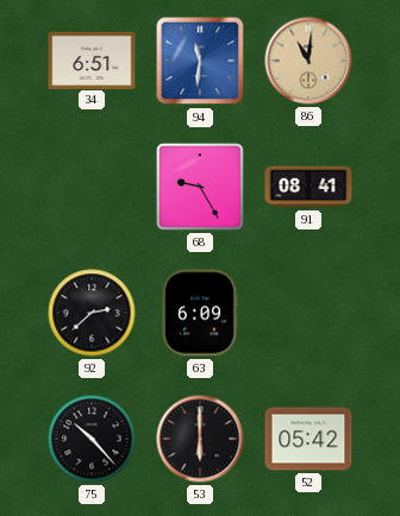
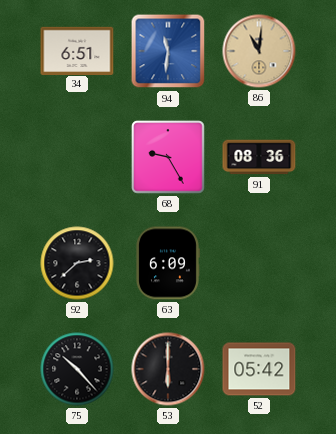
91: 08:41 -> 08:36
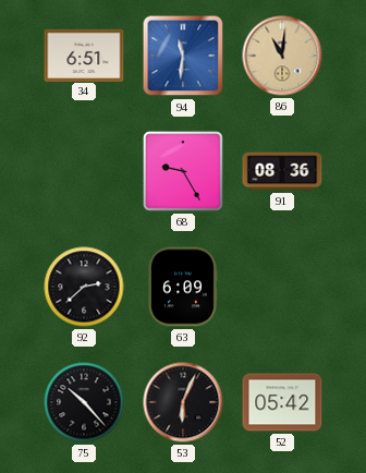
53: 6:00 -> 6:04
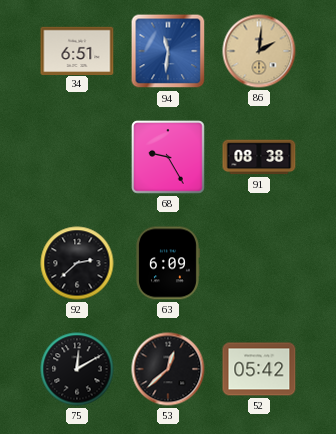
86: 11:01 -> 2:01
91: 08:36 -> 08:38
75: 10:23 -> 12:10
53: 6:04 -> 12:38
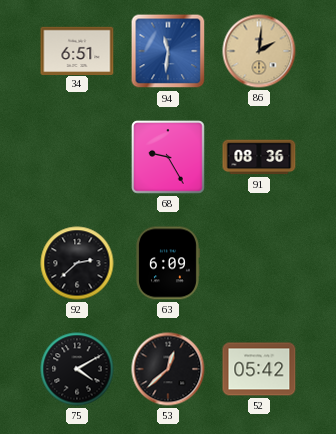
91: 08:38 -> 08:36
75: 12:10 -> 4:10
